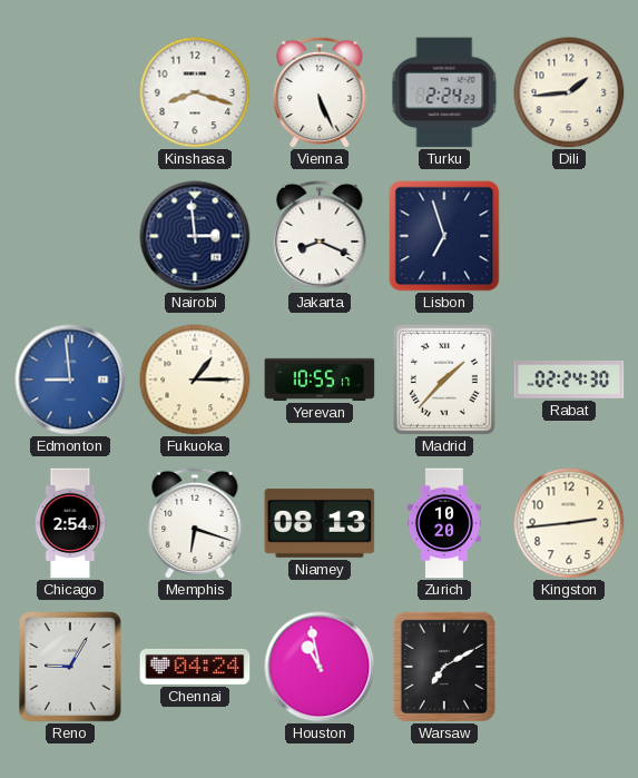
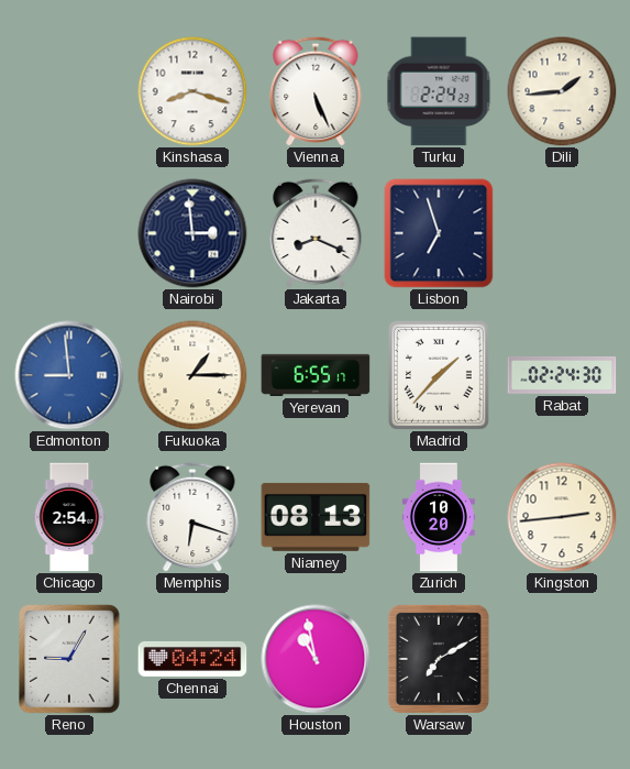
Yerevan: 10:55 -> 6:55
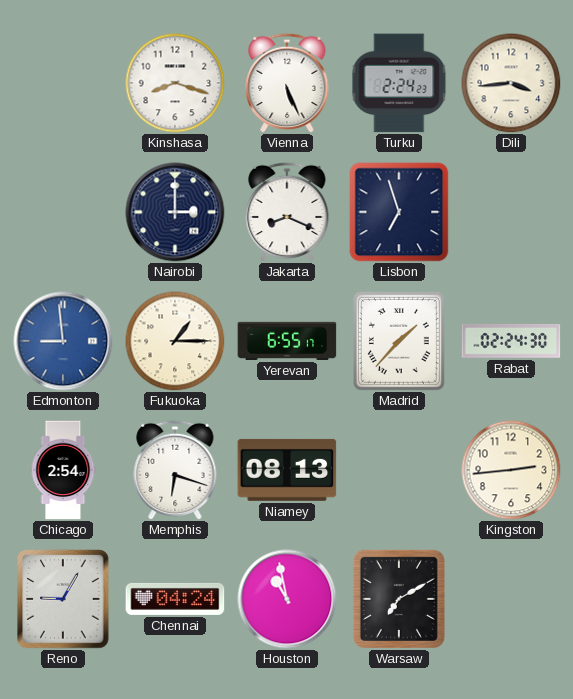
Dili: 1:44 -> 3:44
Nairobi: 2:59 -> 3:00
Zurich: 10:20 -> none
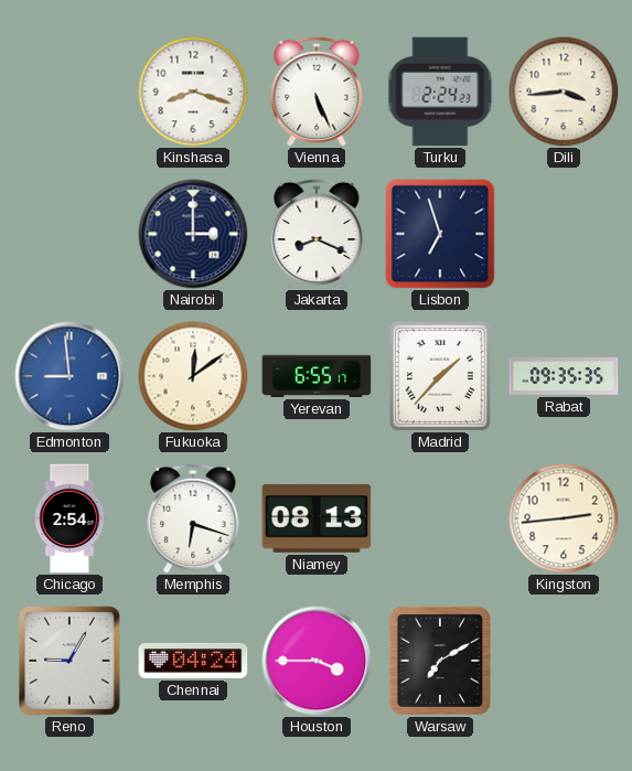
Fukuoka: 1:15 -> 12:09
Rabat: 02:24 -> 09:35
Houston: 10:58 -> 3:45
